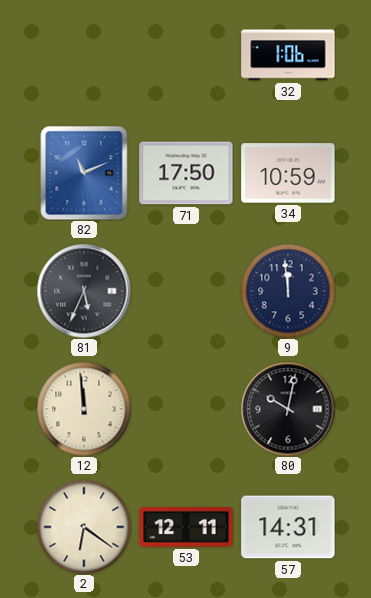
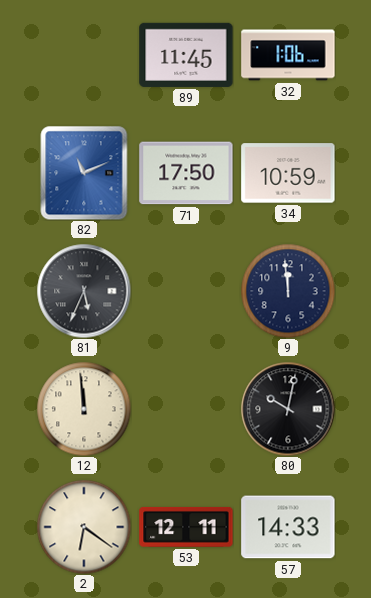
89: none -> 11:45
57: 14:31 -> 14:33
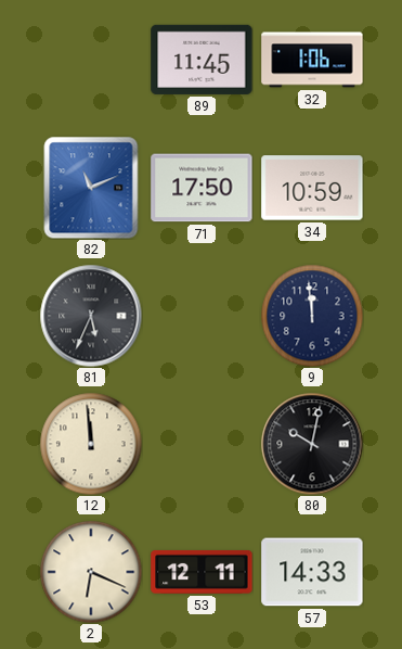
2: 6:21 -> 6:19
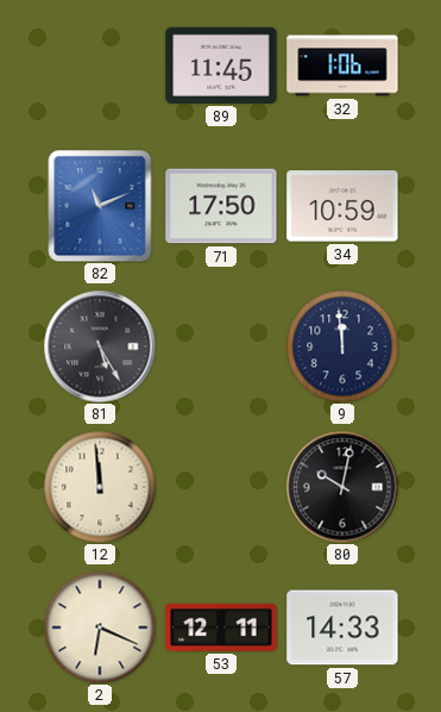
81: 5:34 -> 5:25
